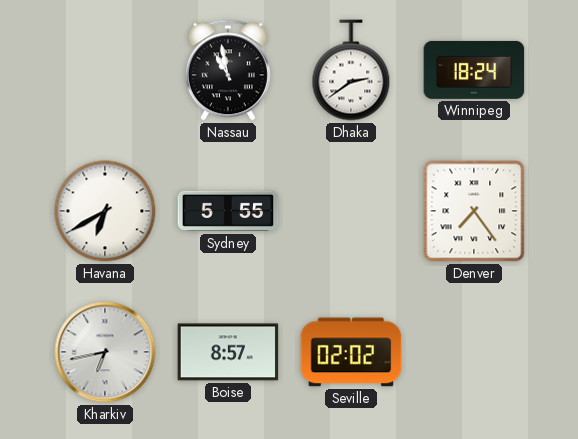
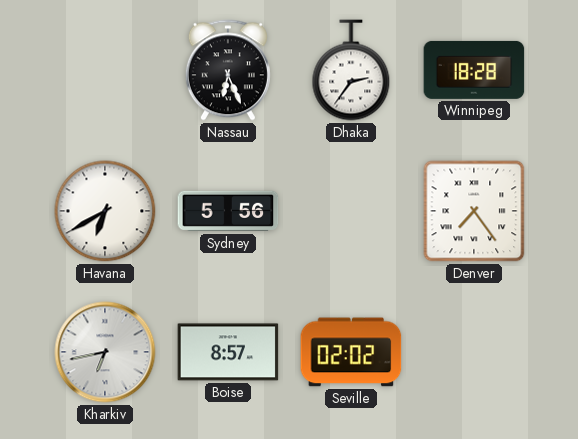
Nassau: 10:58 -> 6:26
Dhaka: 2:39 -> 2:36
Winnipeg: 18:24 -> 18:28
Sydney: 5:55 -> 5:56
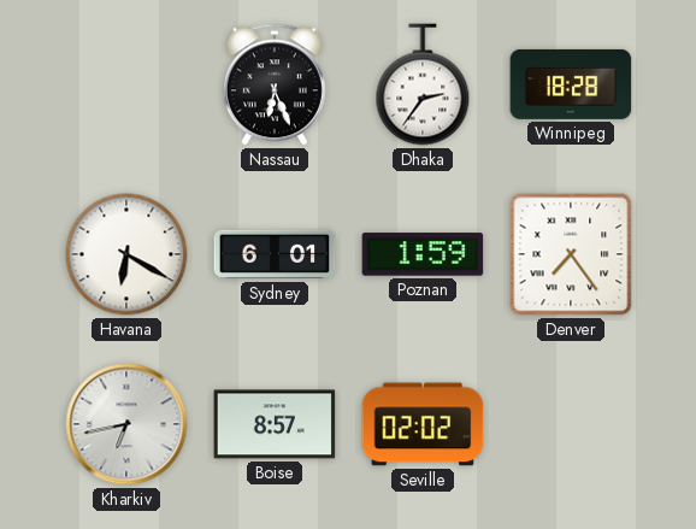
Havana: 6:40 -> 6:20
Sydney: 5:56 -> 6:01
Poznan: none -> 1:59
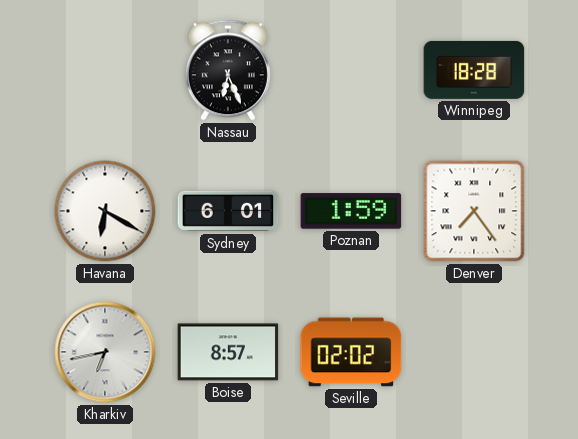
Dhaka: 2:36 -> none
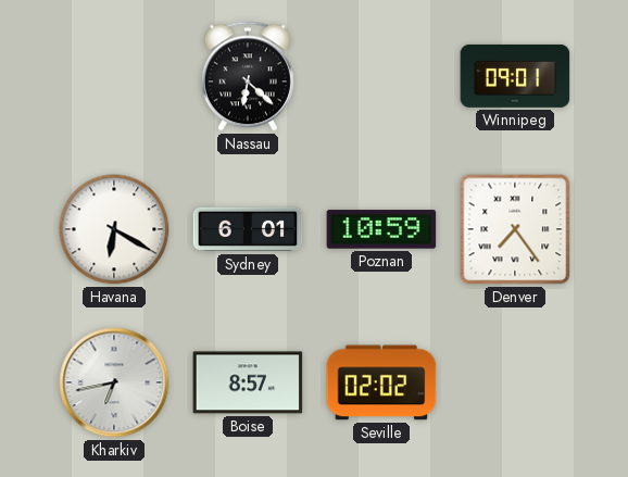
Nassau: 6:26 -> 6:22
Winnipeg: 18:28 -> 09:01
Poznan: 1:59 -> 10:59
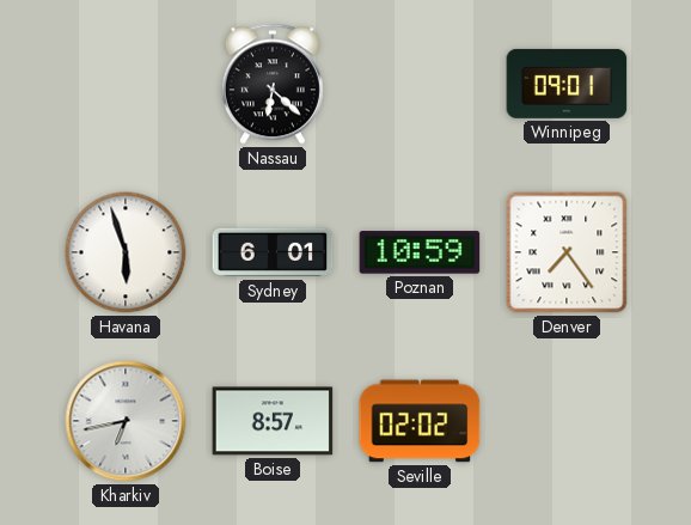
Havana: 6:20 -> 5:57
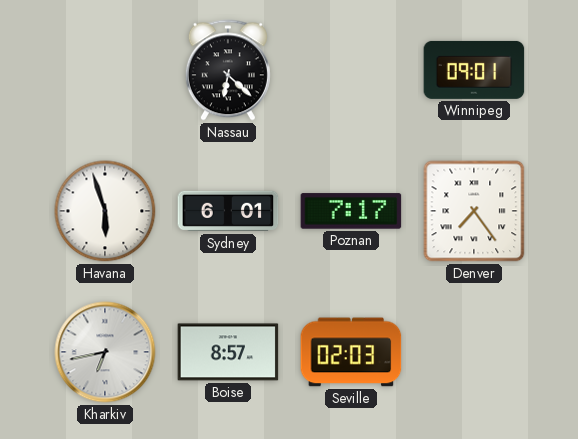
Poznan: 10:59 -> 7:17
Seville: 02:02 -> 02:03
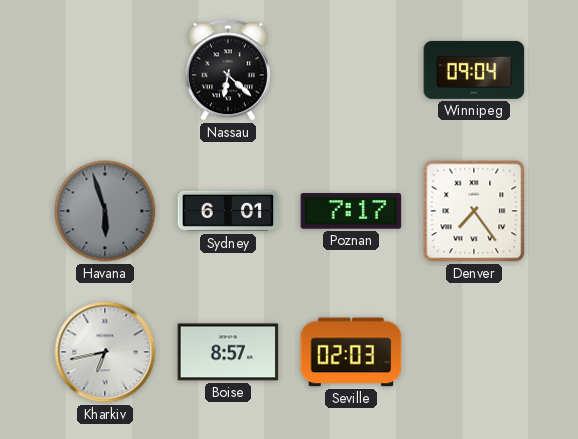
Winnipeg: 09:01 -> 09:04
Havana dial: white -> grey
